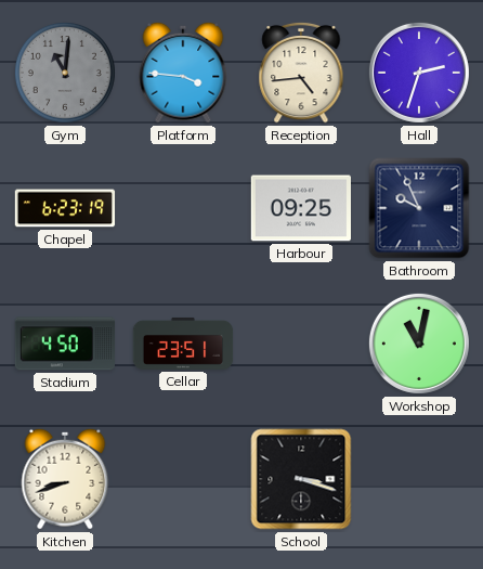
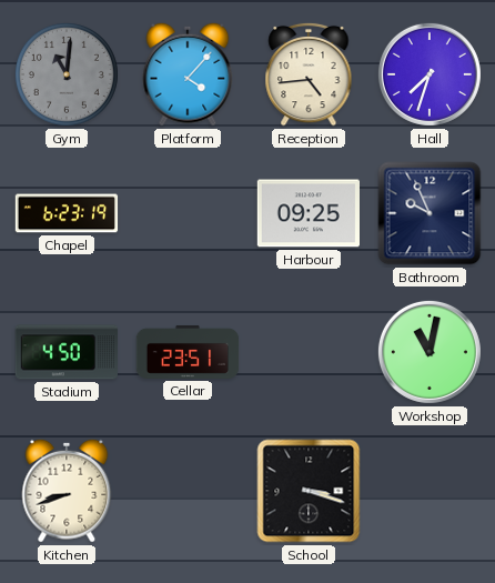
Platform: 3:46 -> 4:07
Hall: 2:33 -> 7:33
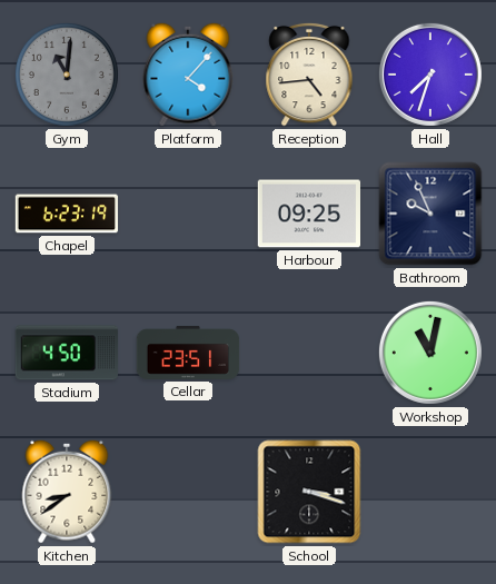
Kitchen: 8:42 -> 8:39
